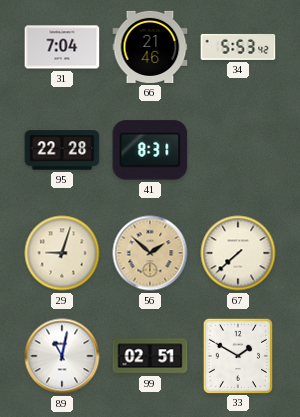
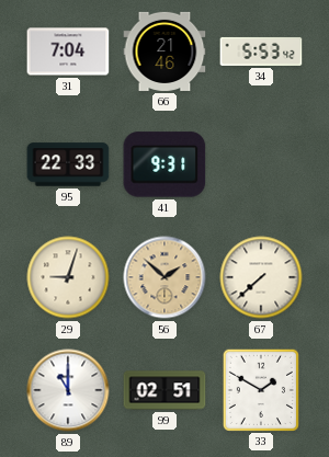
95: 22:28 -> 22:33
41: 8:31 -> 9:31
89: 11:02 -> 11:00
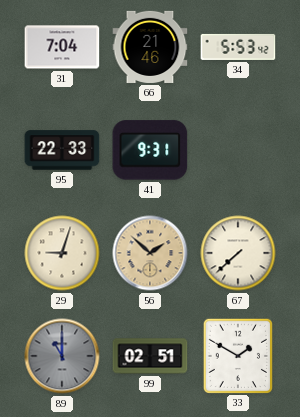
89 dial: white -> grey
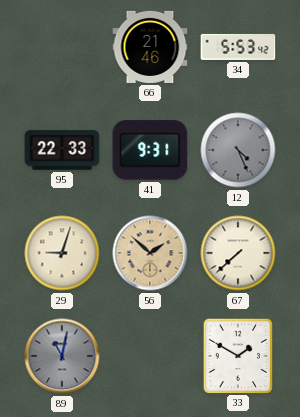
31: 7:04 -> none
12: none -> 4:26
89: 11:00 -> 11:02
99: 02:51 -> none
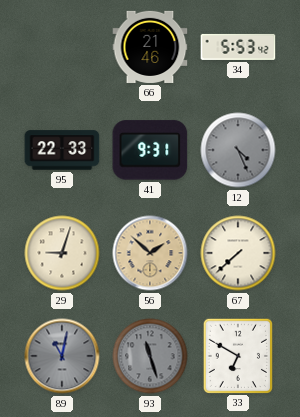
93: none -> 11:27
33: 1:50 -> 6:50
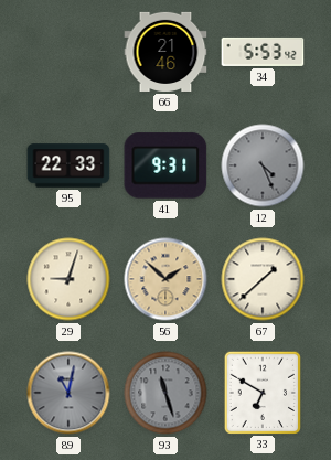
67: 7:38 -> 1:38
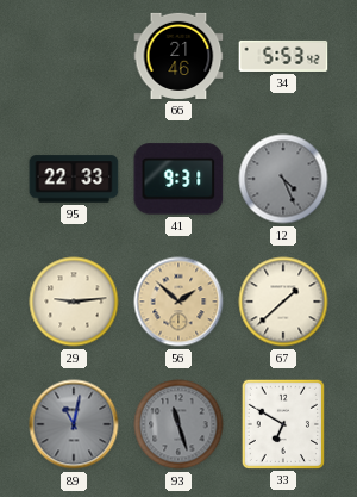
29: 9:03 -> 9:14
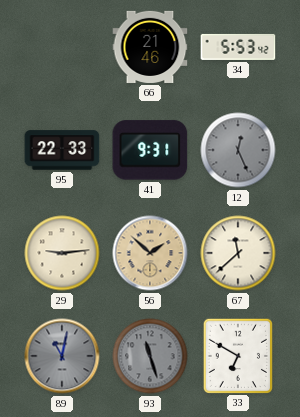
12: 4:26 -> 12:26
67: 1:38 -> 11:38
